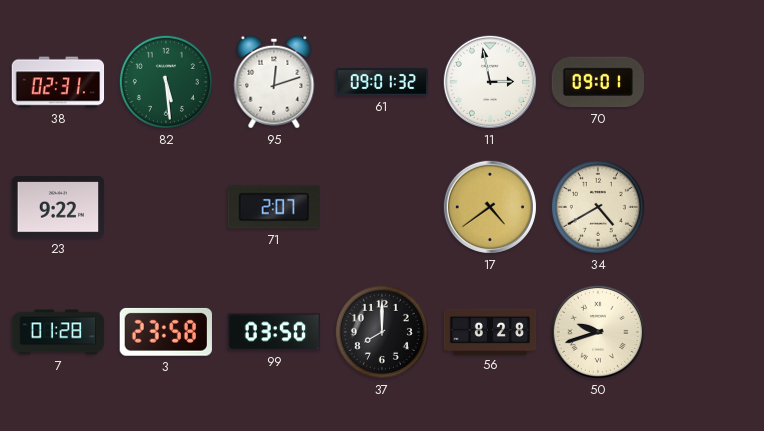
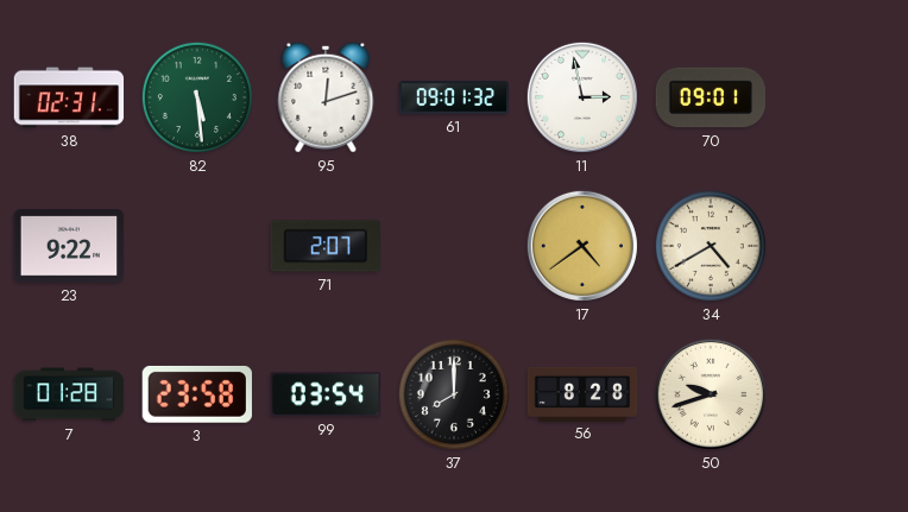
99: 03:50 -> 03:54
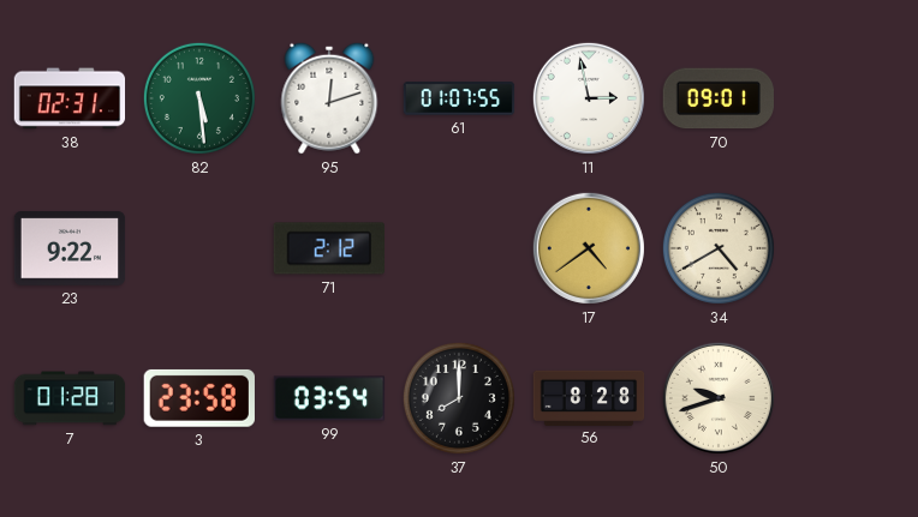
61: 09:01 -> 01:07
71: 2:07 -> 2:12
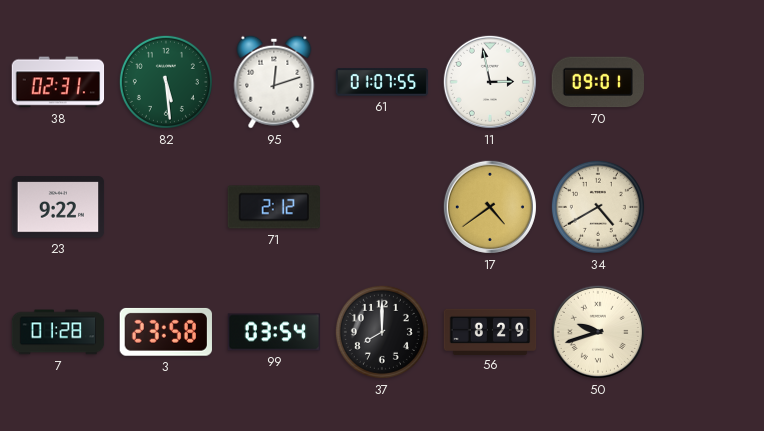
56: 8:28 -> 8:29
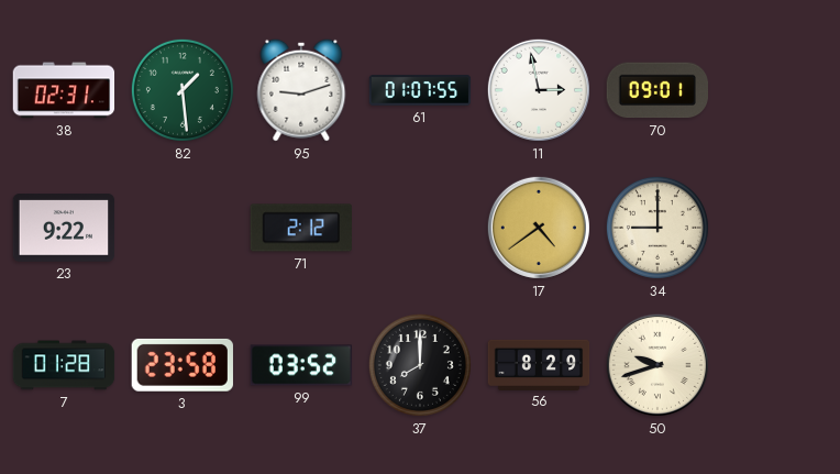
82: 5:29 -> 1:29
95: 12:12 -> 9:12
34: 4:40 -> 9:00
99: 03:54 -> 03:52
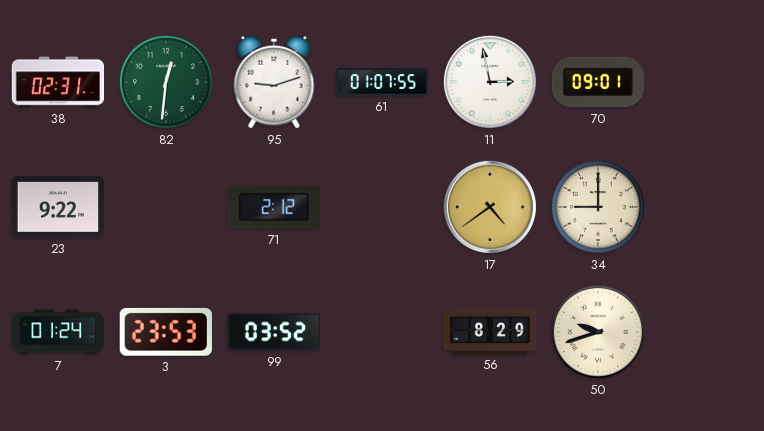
82: 1:29 -> 12:31
7: 01:28 -> 01:24
3: 23:58 -> 23:53
37: 8:00 -> none
